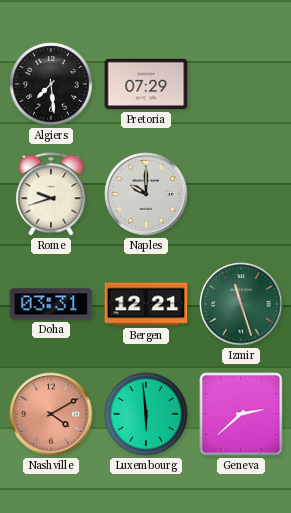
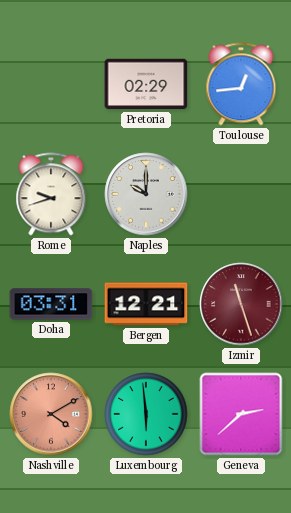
Algiers: 7:29 -> none
Pretoria: 07:29 -> 02:29
Toulouse: none -> 12:44
Izmir dial: green -> burgundy
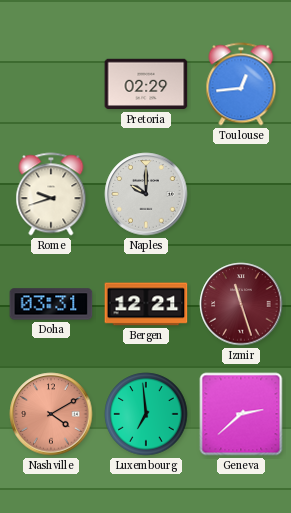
Luxembourg: 5:59 -> 6:59
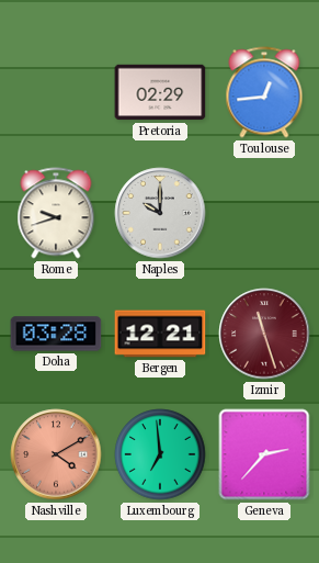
Doha: 03:31 -> 03:28
Geneva: 2:38 -> 2:37
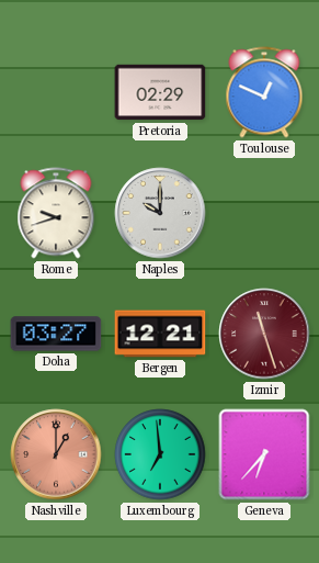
Toulouse: 12:44 -> 12:49
Doha: 03:28 -> 03:27
Nashville: 4:10 -> 1:00
Geneva: 2:37 -> 6:37
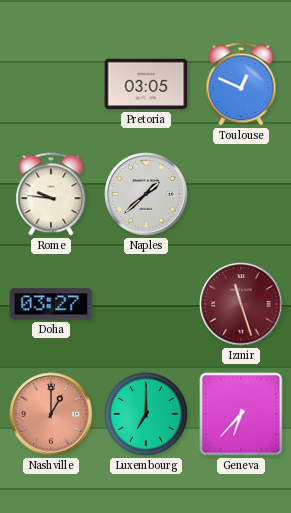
Pretoria: 02:29 -> 03:05
Rome: 9:42 -> 9:46
Naples: 10:00 -> 1:38
Bergen: 12:21 -> none
Luxembourg: 6:59 -> 7:00
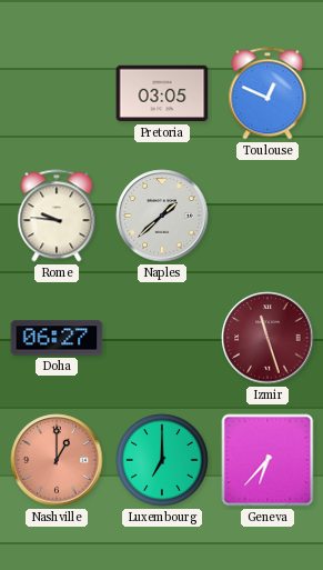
Doha: 03:27 -> 06:27
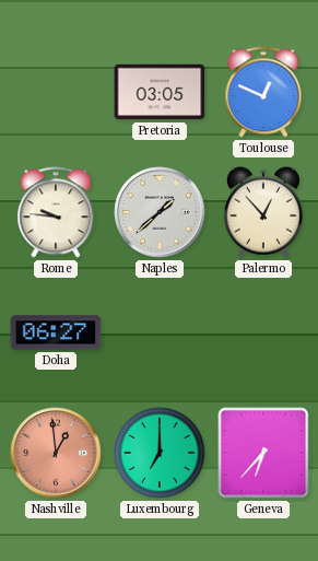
Palermo: none -> 12:53
Izmir: 11:27 -> none
Nashville: 1:00 -> 12:59
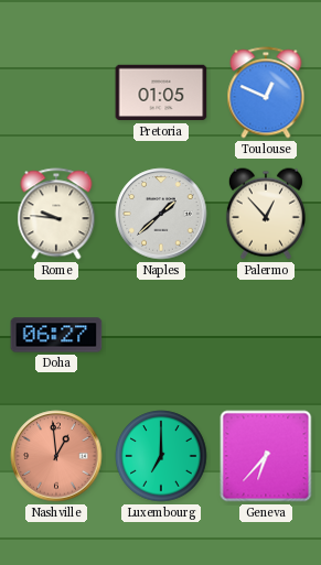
Pretoria: 03:05 -> 01:05
